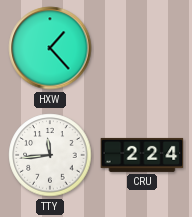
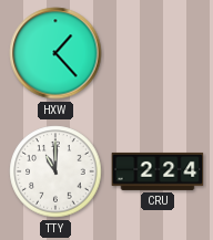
TTY: 11:44 -> 11:00
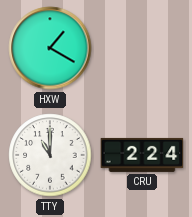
HXW: 1:23 -> 1:20
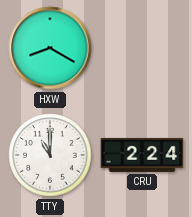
HXW: 1:20 -> 8:20
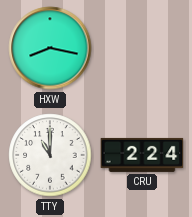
HXW: 8:20 -> 8:17
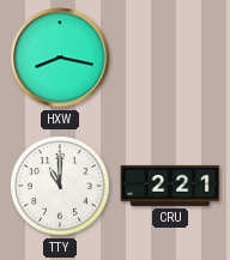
CRU: 2:24 -> 2:21
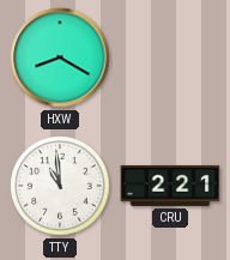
HXW: 8:17 -> 8:20
TTY: 11:00 -> 10:59
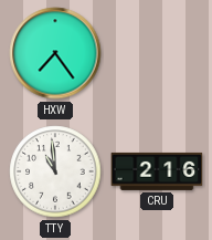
HXW: 8:20 -> 7:24
CRU: 2:21 -> 2:16
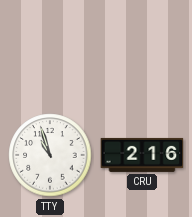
HXW: 7:24 -> none
TTY: 10:59 -> 10:57
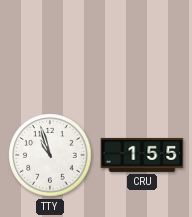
CRU: 2:16 -> 1:55
